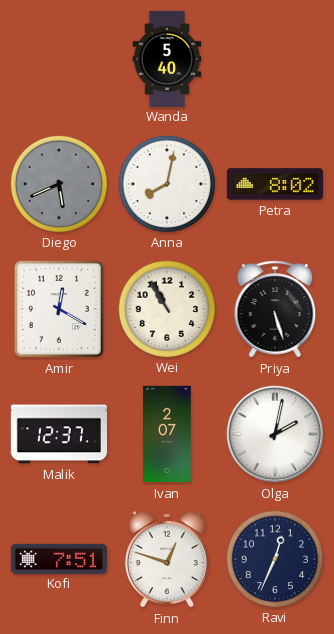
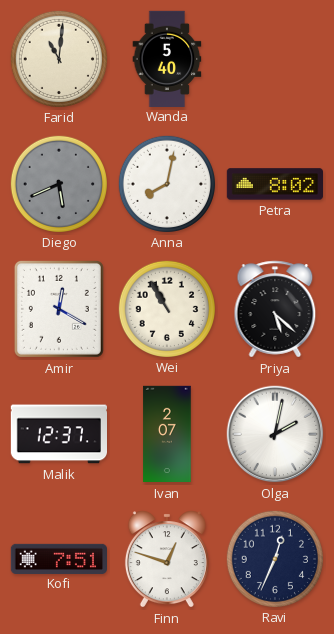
Farid: none -> 11:01
Priya: 5:27 -> 5:22
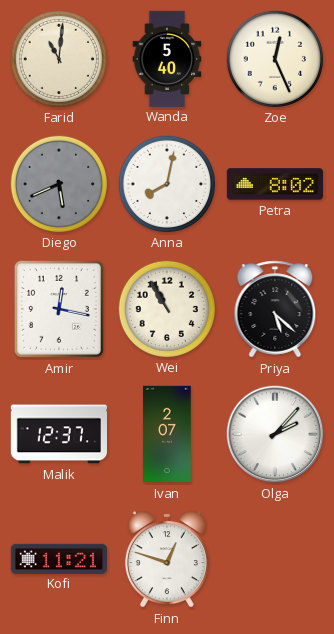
Zoe: none -> 12:26
Amir: 12:20 -> 12:17
Olga: 2:02 -> 2:07
Kofi: 7:51 -> 11:21
Ravi: 12:34 -> none
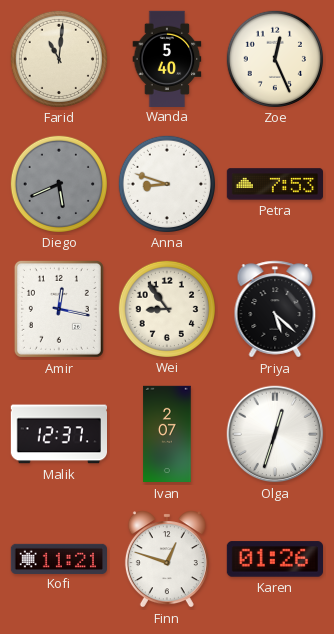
Anna: 8:02 -> 8:48
Petra: 8:02 -> 7:53
Wei: 10:55 -> 8:54
Olga: 2:07 -> 12:33
Karen: none -> 01:26
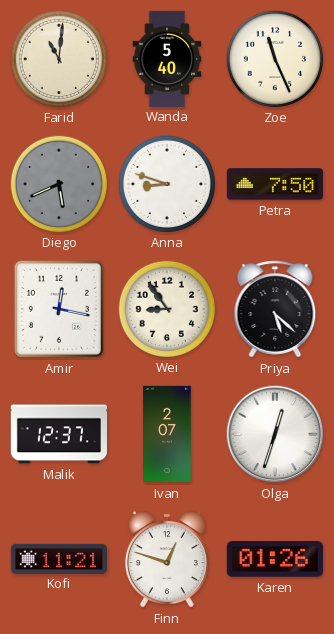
Zoe: 12:26 -> 11:26
Petra: 7:53 -> 7:50
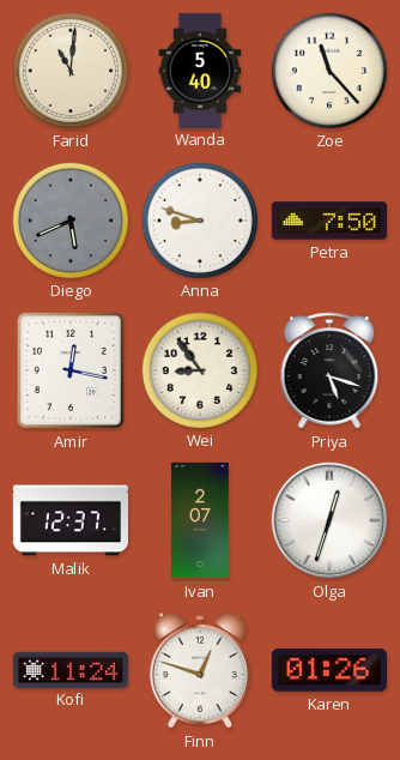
Zoe: 11:26 -> 11:23
Priya: 5:22 -> 5:18
Kofi: 11:21 -> 11:24
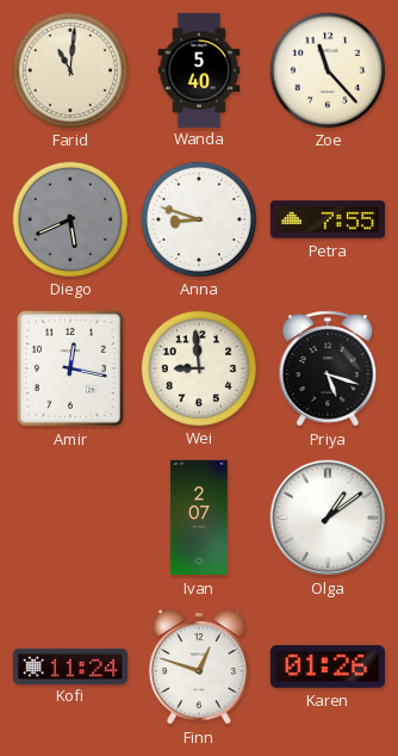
Petra: 7:50 -> 7:55
Wei: 8:54 -> 8:59
Malik: 12:37 -> none
Olga: 12:33 -> 1:09
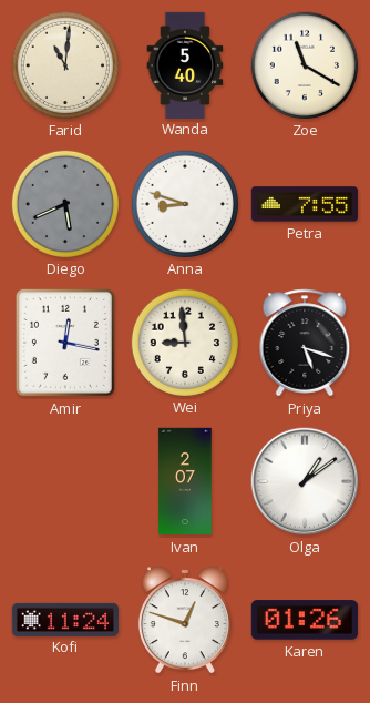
Zoe: 11:23 -> 11:20
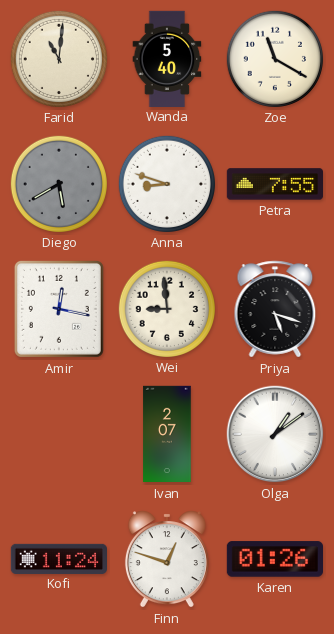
Diego: 5:41 -> 5:40
